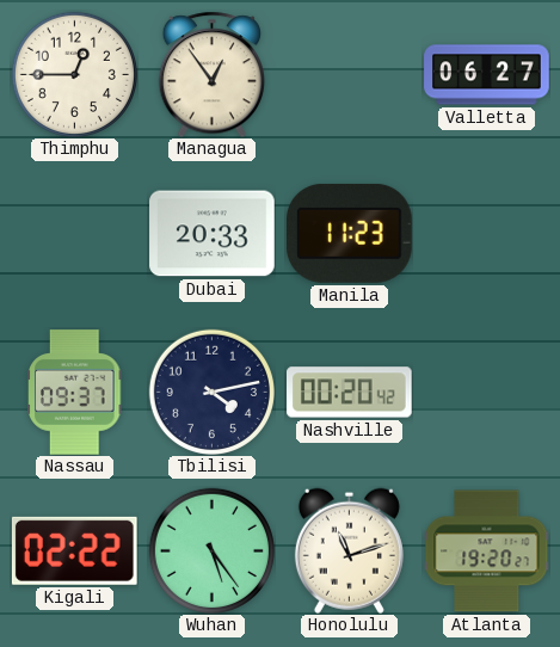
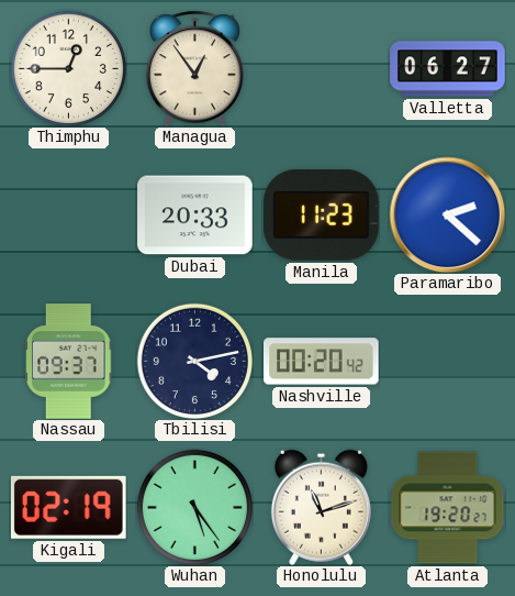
Paramaribo: none -> 2:22
Kigali: 02:22 -> 02:19
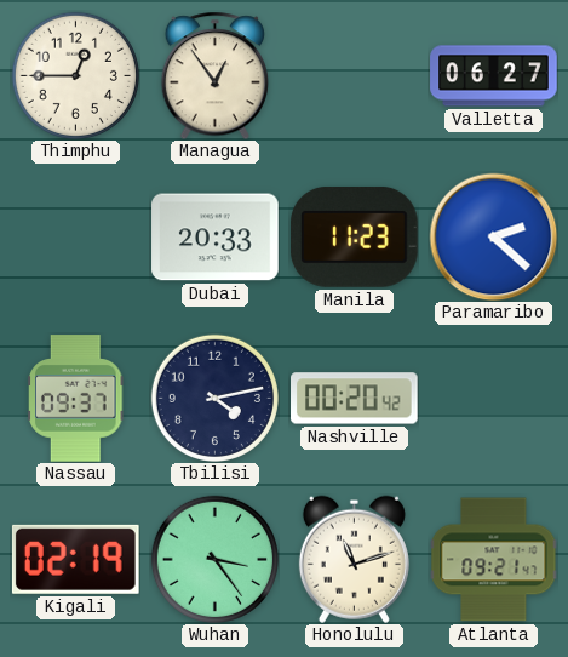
Wuhan: 5:24 -> 3:24
Atlanta: 19:20 -> 09:21
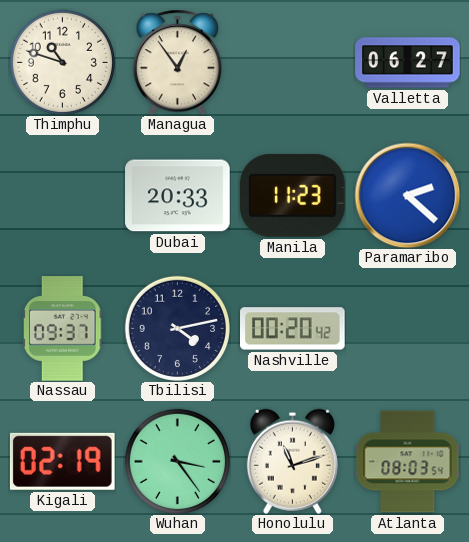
Thimphu: 12:45 -> 10:48
Atlanta: 09:21 -> 08:03
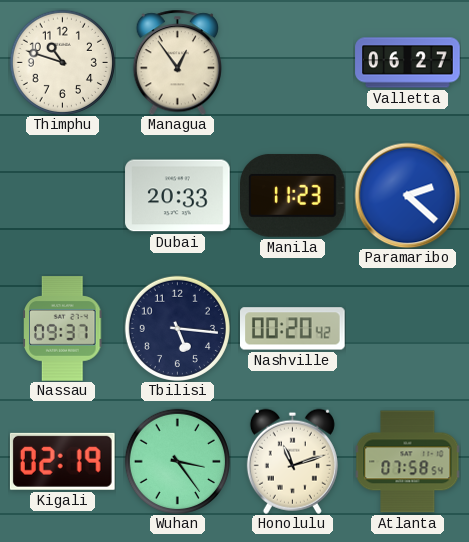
Tbilisi: 4:13 -> 5:16
Atlanta: 08:03 -> 07:58
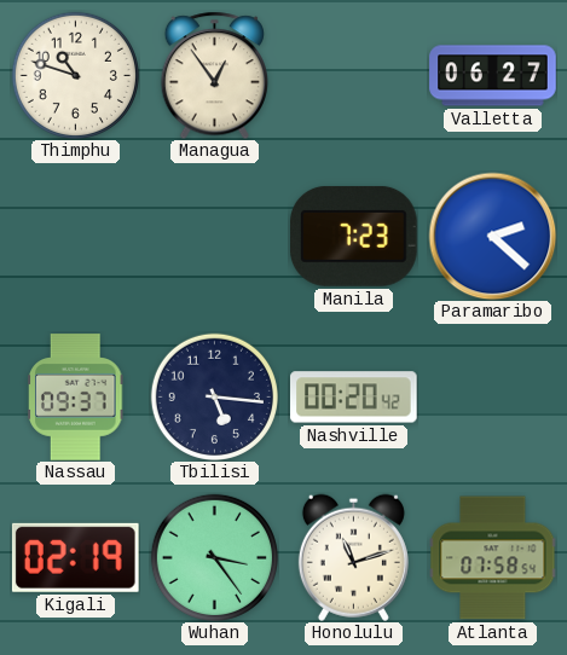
Dubai: 20:33 -> none
Manila: 11:23 -> 7:23
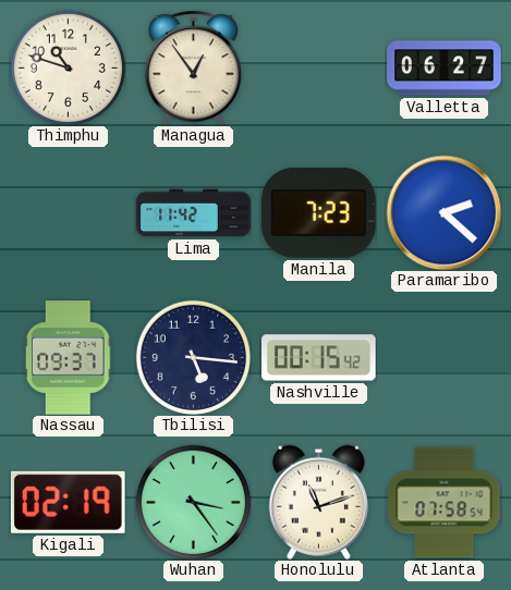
Lima: none -> 11:42
Nashville: 00:20 -> 00:15
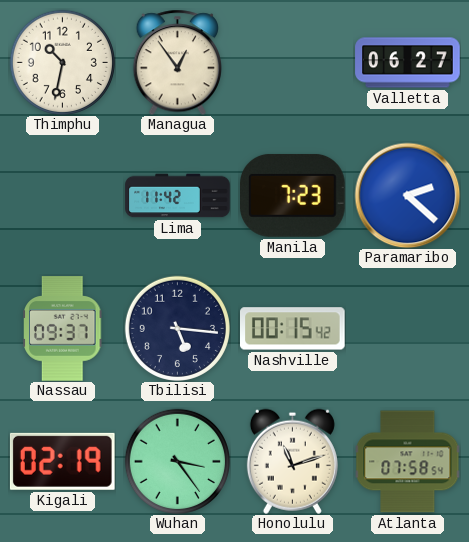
Thimphu: 10:48 -> 10:32
